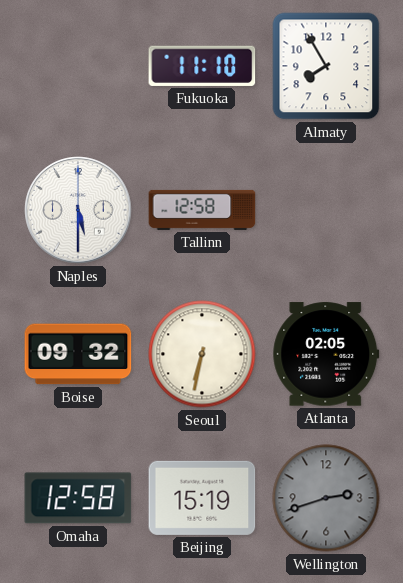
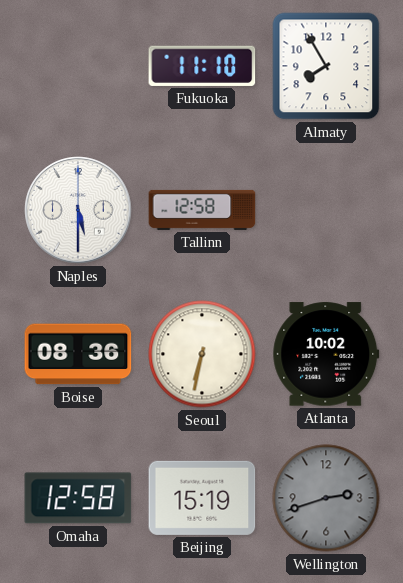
Boise: 09:32 -> 08:36
Atlanta: 02:05 -> 10:02
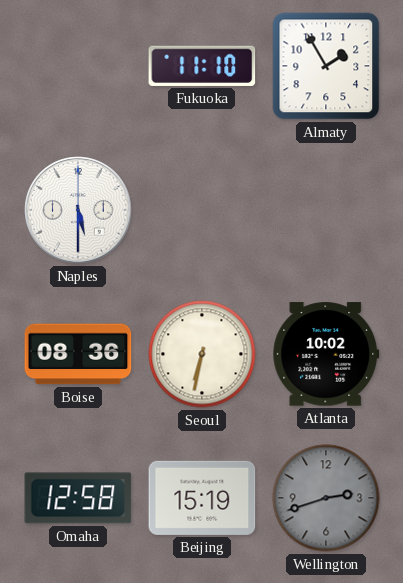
Almaty: 7:55 -> 1:55
Tallinn: 12:58 -> none
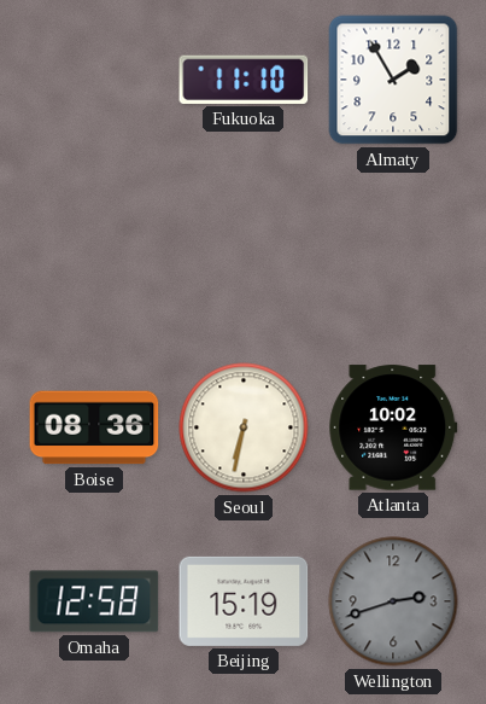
Naples: 5:30 -> none
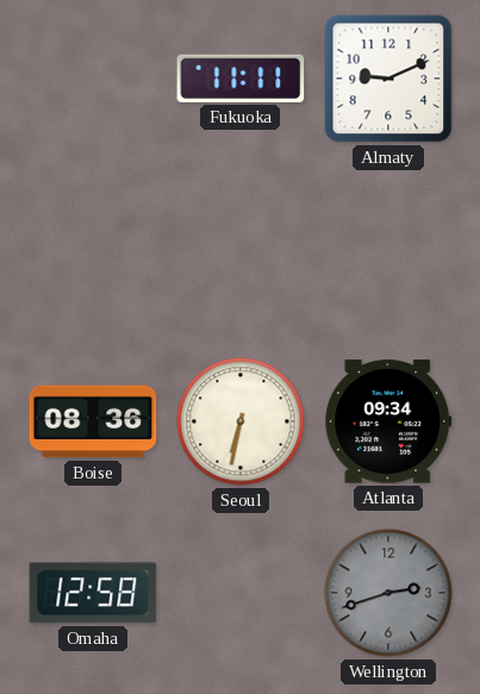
Fukuoka: 11:10 -> 11:11
Almaty: 1:55 -> 9:11
Atlanta: 10:02 -> 09:34
Beijing: 15:19 -> none
